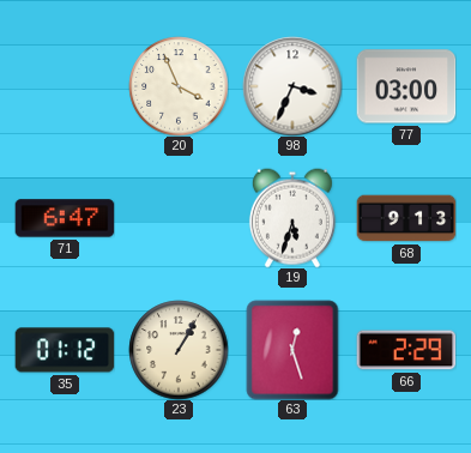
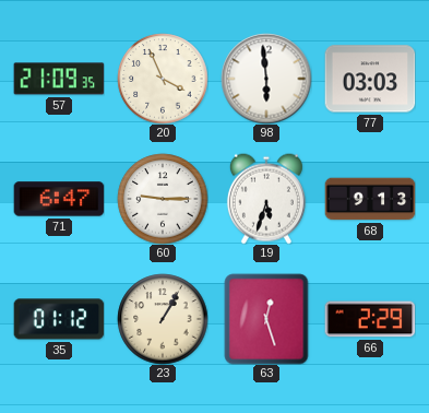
57: none -> 21:09
98: 3:34 -> 5:59
77: 03:00 -> 03:03
60: none -> 9:15
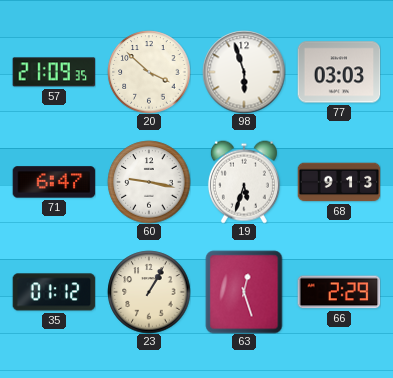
20: 3:56 -> 3:52
98: 5:59 -> 5:57
60: 9:15 -> 9:17
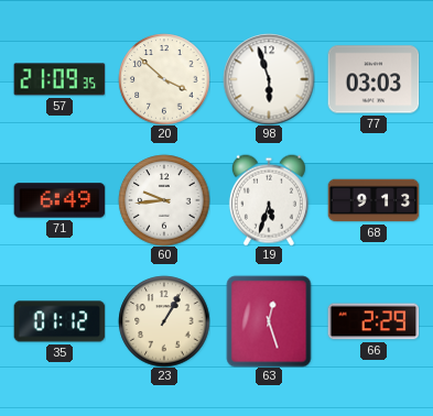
71: 6:47 -> 6:49
60: 9:17 -> 9:44
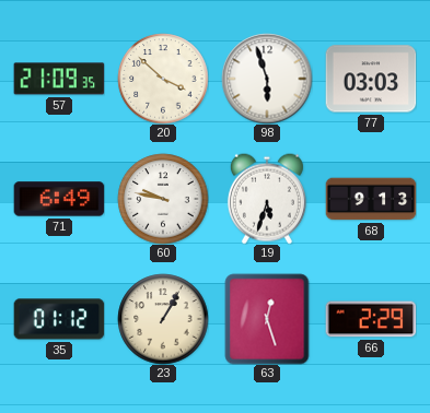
60: 9:44 -> 9:47
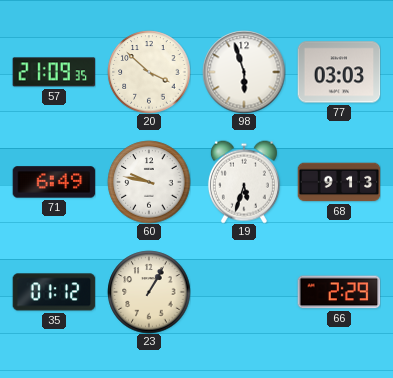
63: 12:27 -> none
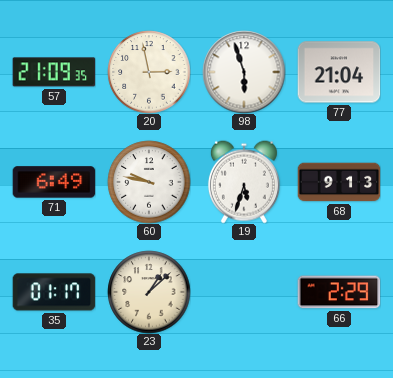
20: 3:52 -> 2:58
77: 03:03 -> 21:04
35: 01:12 -> 01:17
23: 1:05 -> 1:08
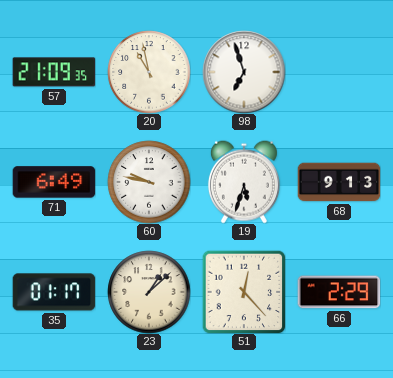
20: 2:58 -> 10:58
98: 5:57 -> 6:57
77: 21:04 -> none
51: none -> 12:23
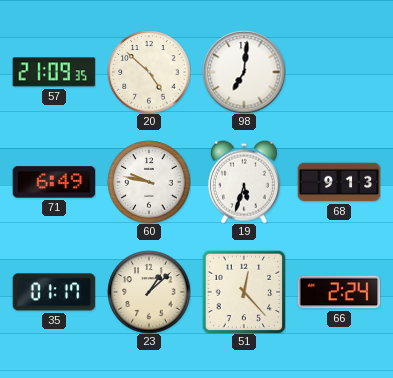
20: 10:58 -> 4:52
98: 6:57 -> 7:01
66: 2:29 -> 2:24
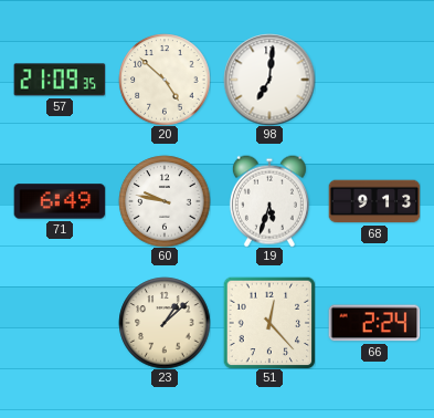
35: 01:17 -> none
